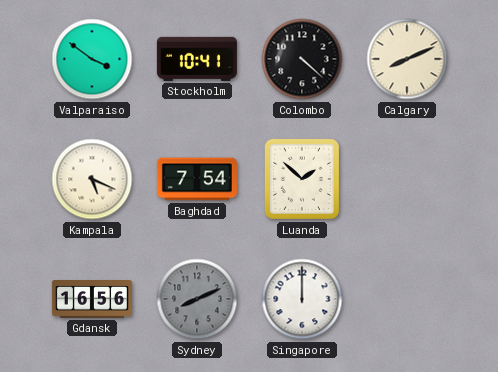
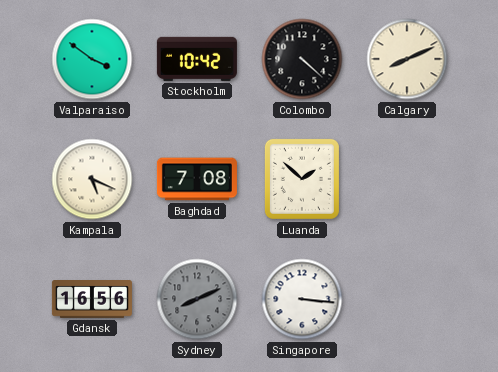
Stockholm: 10:41 -> 10:42
Baghdad: 7:54 -> 7:08
Singapore: 12:00 -> 3:16
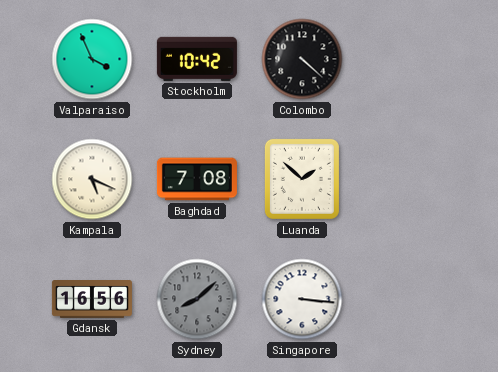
Valparaiso: 3:51 -> 3:56
Calgary: 8:11 -> none
Sydney: 8:11 -> 8:08
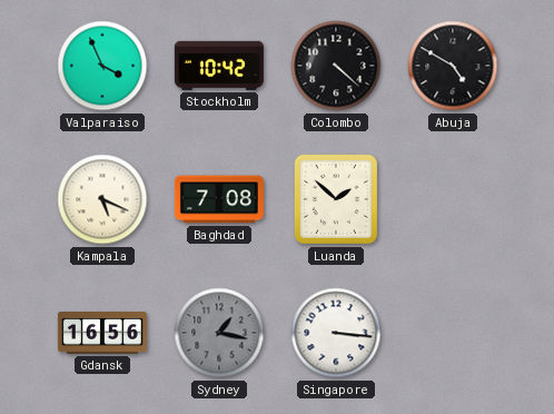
Abuja: none -> 4:50
Sydney: 8:08 -> 1:17
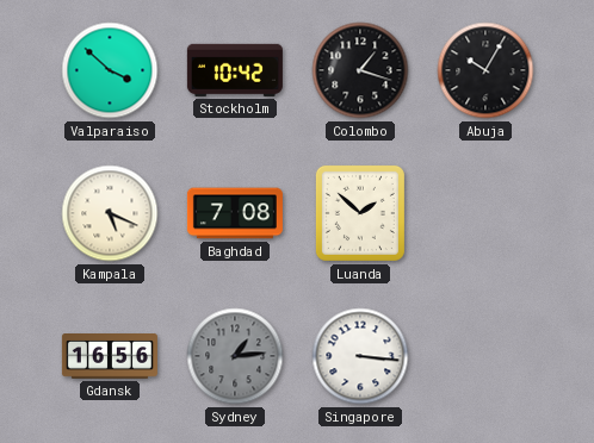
Valparaiso: 3:56 -> 3:52
Colombo: 4:22 -> 1:18
Abuja: 4:50 -> 10:05
Sydney: 1:17 -> 1:14
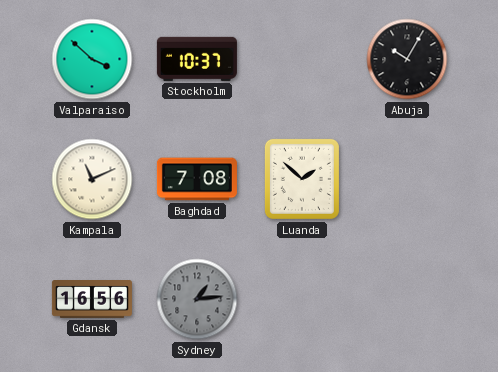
Stockholm: 10:42 -> 10:37
Colombo: 1:18 -> none
Kampala: 5:19 -> 11:11
Singapore: 3:16 -> none
